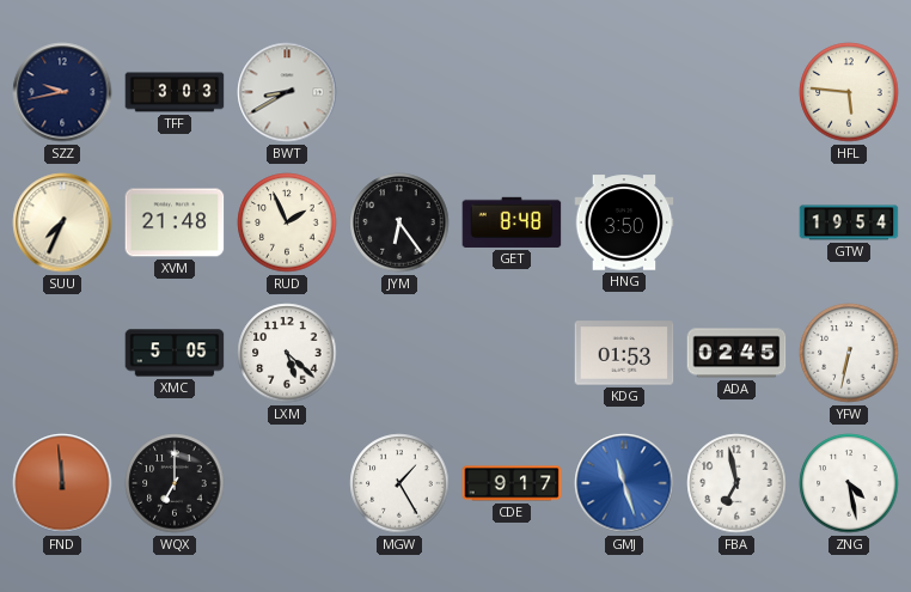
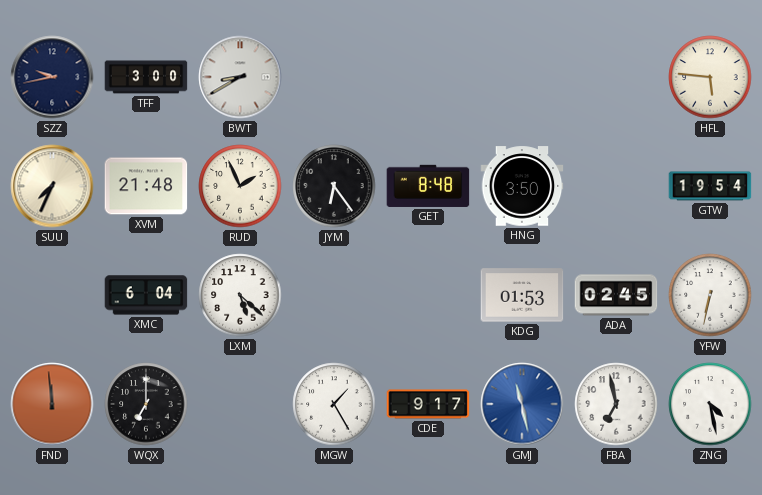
TFF: 3:03 -> 3:00
XMC: 5:05 -> 6:04
GMJ: 11:27 -> 11:28
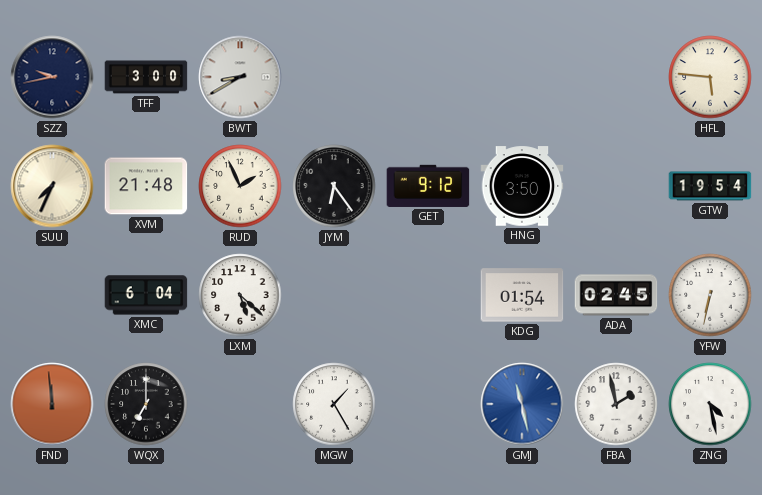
GET: 8:48 -> 9:12
KDG: 01:53 -> 01:54
CDE: 9:17 -> none
FBA: 6:58 -> 1:58
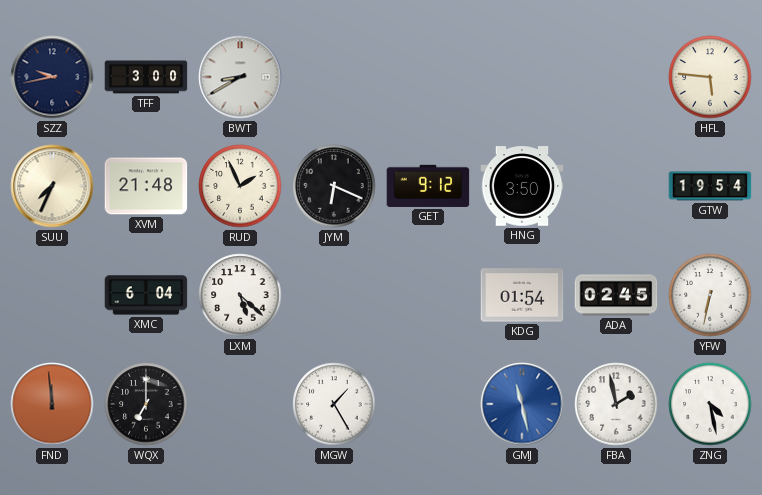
JYM: 6:24 -> 6:19
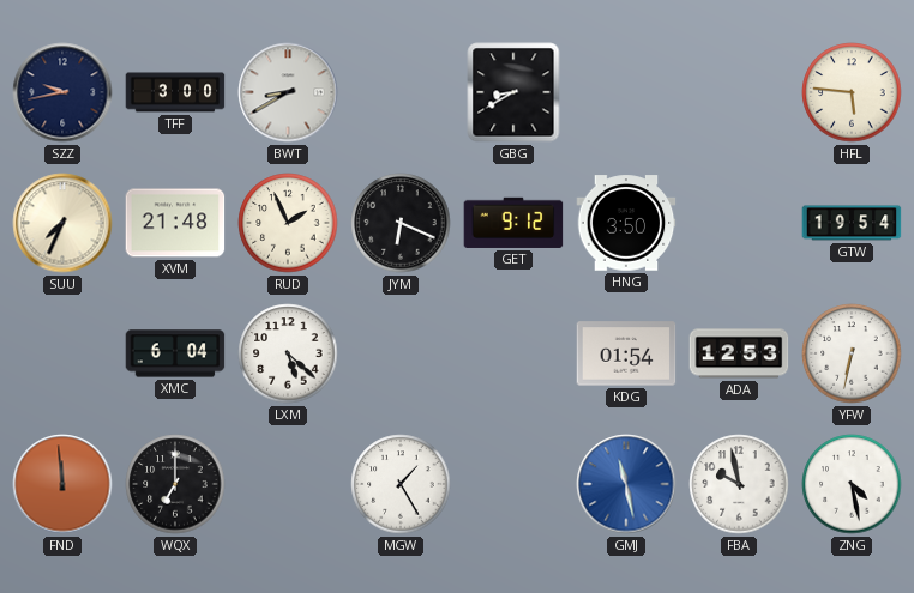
GBG: none -> 8:40
ADA: 02:45 -> 12:53
FBA: 1:58 -> 9:58
